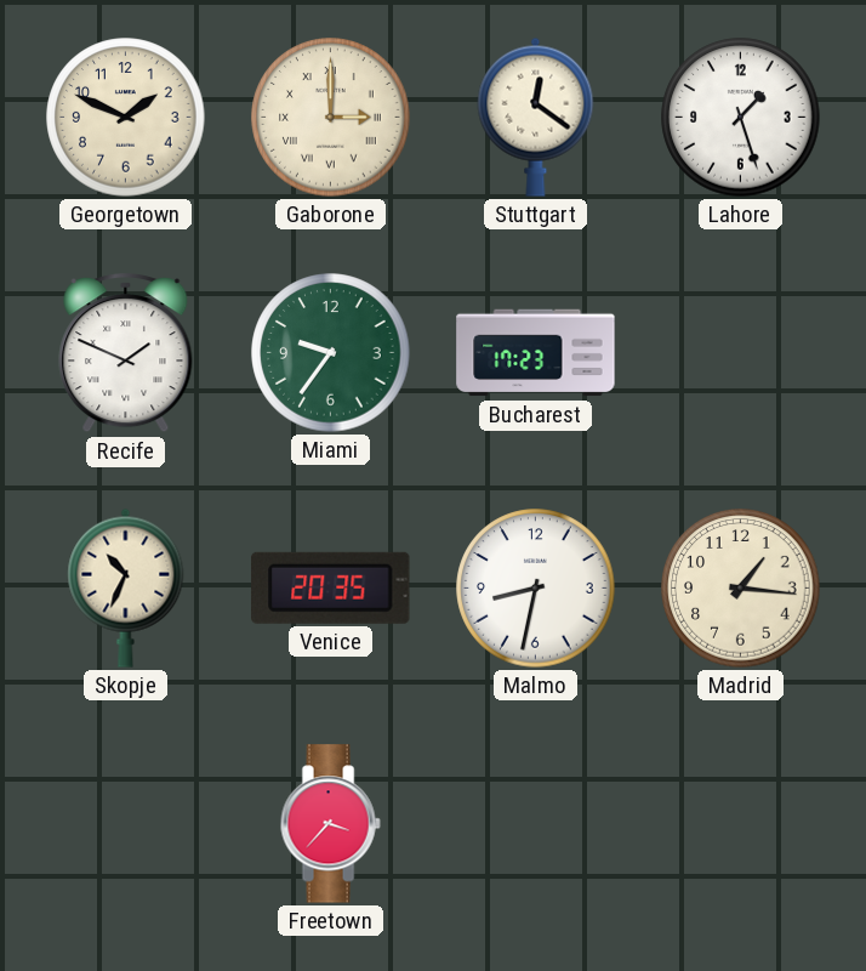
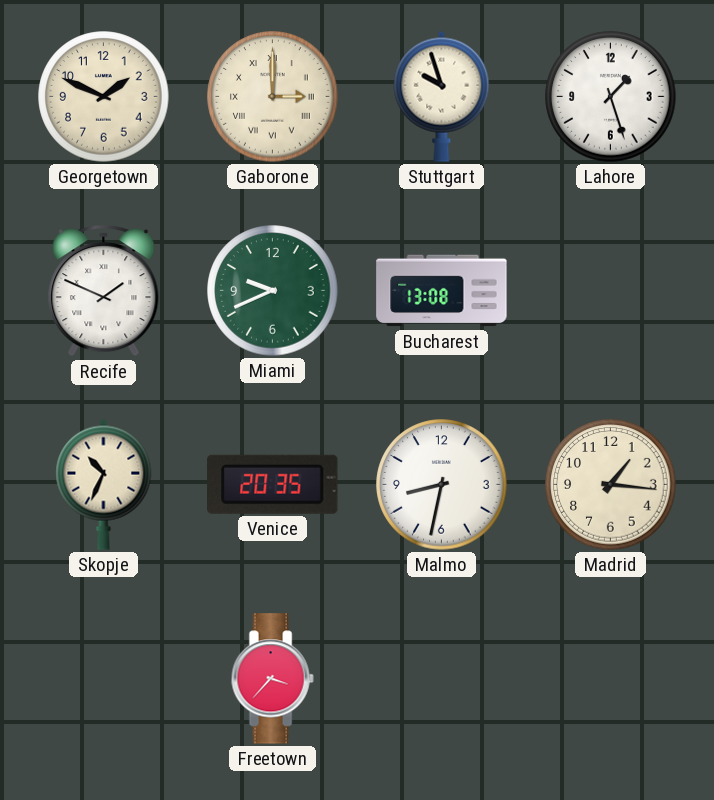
Stuttgart: 12:21 -> 9:57
Miami: 9:36 -> 9:41
Bucharest: 17:23 -> 13:08
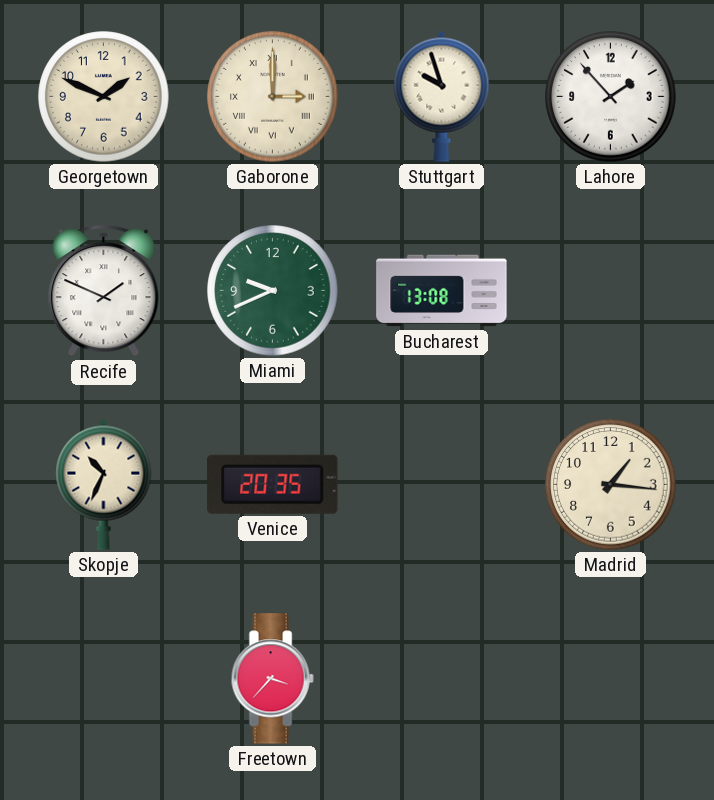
Lahore: 1:27 -> 1:53
Malmo: 8:32 -> none
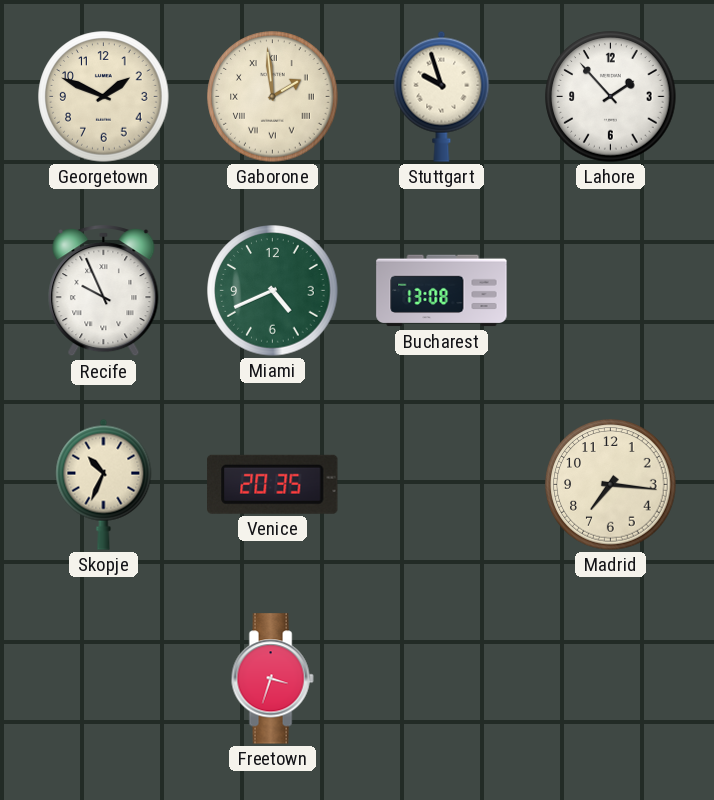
Gaborone: 3:00 -> 1:59
Recife: 1:49 -> 9:56
Miami: 9:41 -> 4:41
Madrid: 1:16 -> 7:16
Freetown: 3:37 -> 3:33
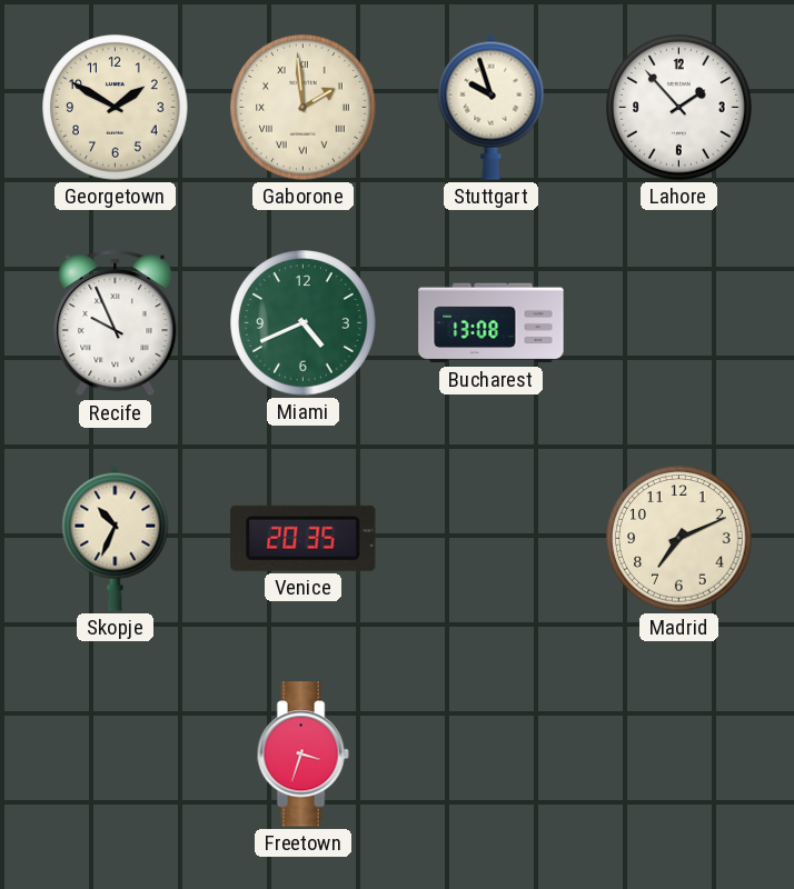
Georgetown: 1:49 -> 1:50
Madrid: 7:16 -> 7:11
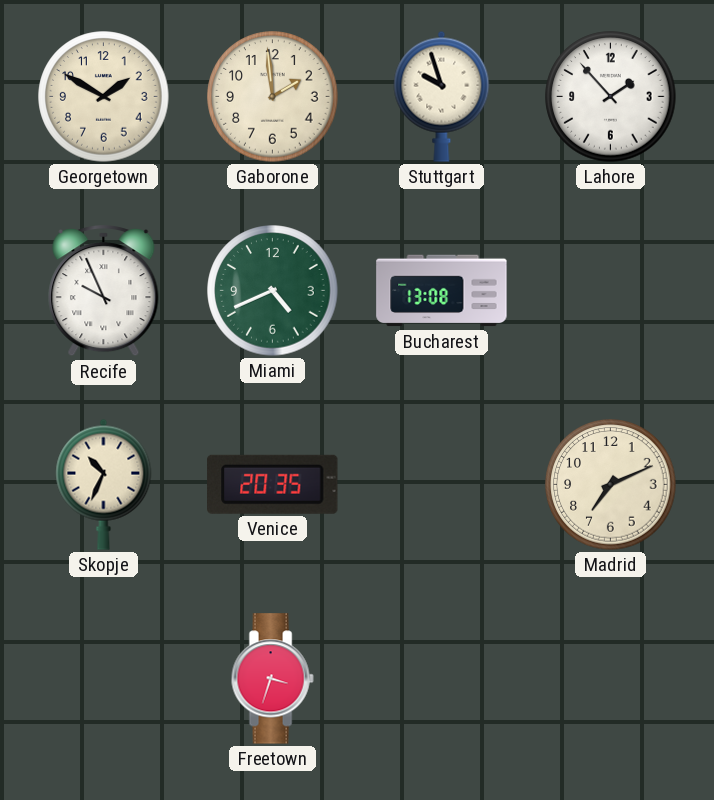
Gaborone numerals: Roman -> Arabic
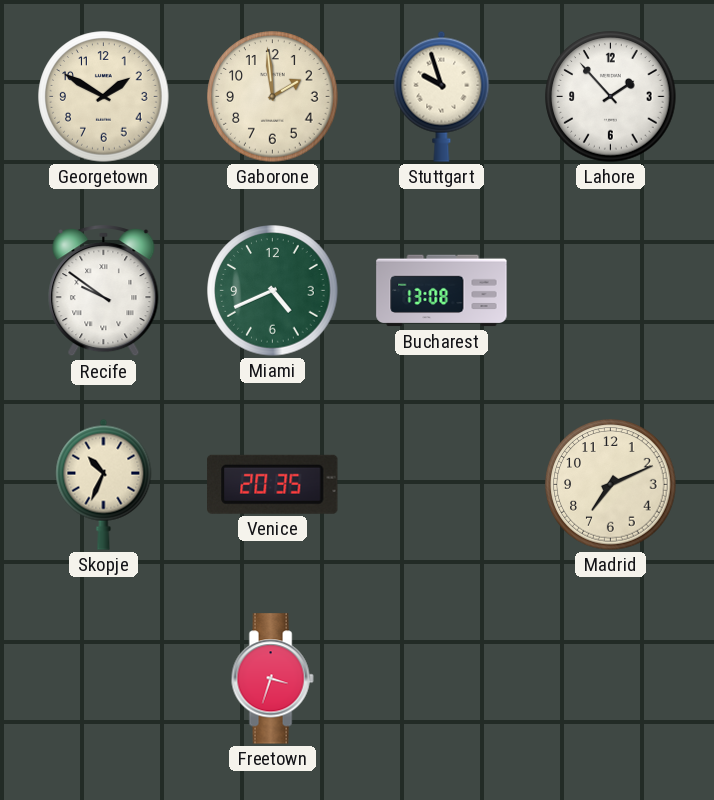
Recife: 9:56 -> 9:51
